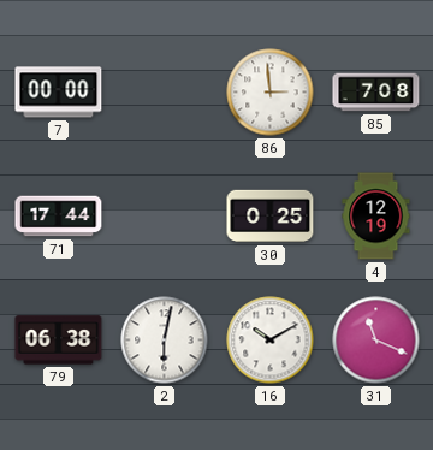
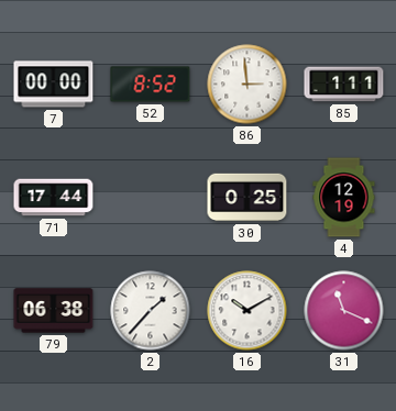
52: none -> 8:52
85: 7:08 -> 1:11
2: 6:02 -> 1:37
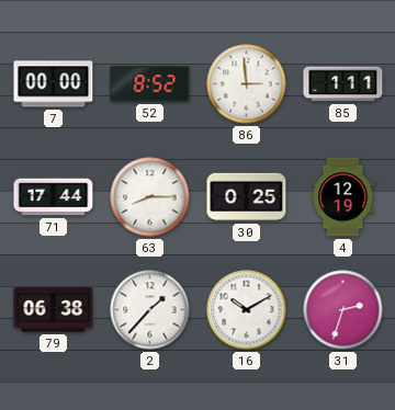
63: none -> 8:15
31: 11:19 -> 2:33
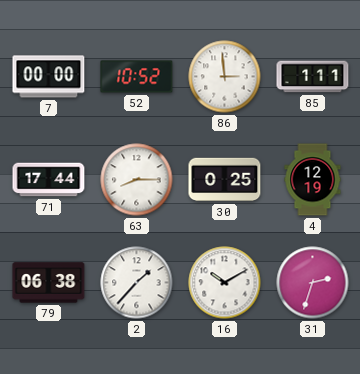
52: 8:52 -> 10:52
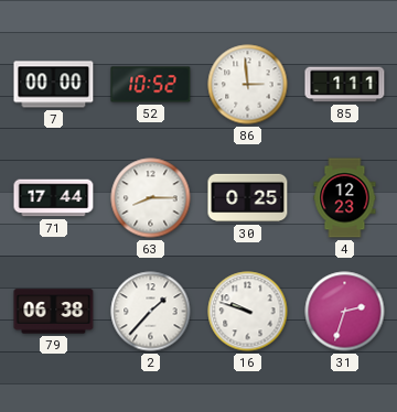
4: 12:19 -> 12:23
16: 10:10 -> 9:48
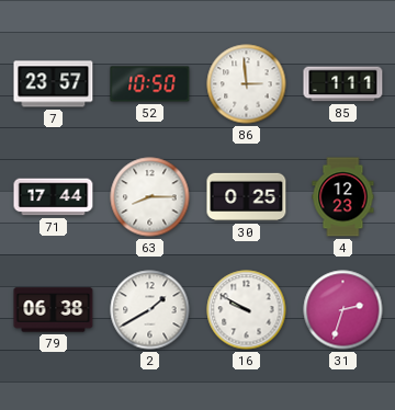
7: 00:00 -> 23:57
52: 10:52 -> 10:50
2: 1:37 -> 1:40
16: 9:48 -> 9:50
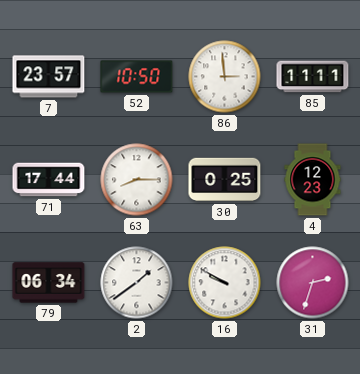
85: 1:11 -> 11:11
79: 06:38 -> 06:34
2: 1:40 -> 1:39
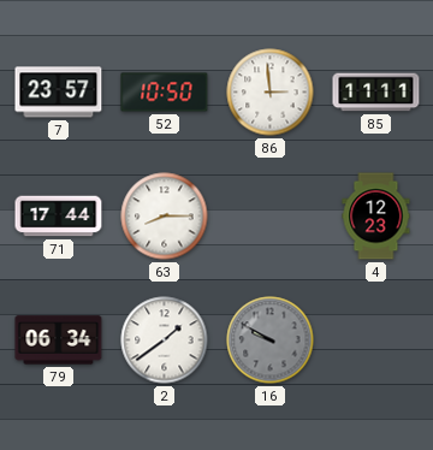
30: 0:25 -> none
16 dial: white -> grey
31: 2:33 -> none
